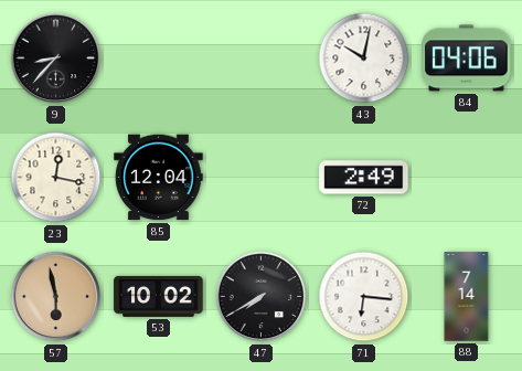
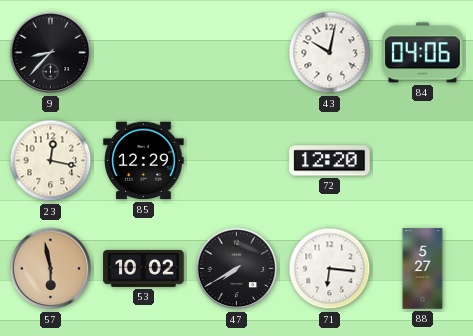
85: 12:04 -> 12:29
72: 2:49 -> 12:20
88: 7:14 -> 5:27
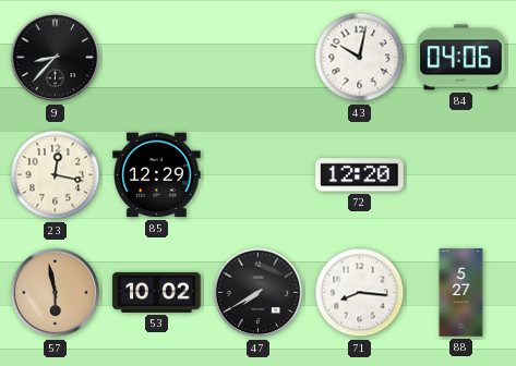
71: 6:16 -> 8:16
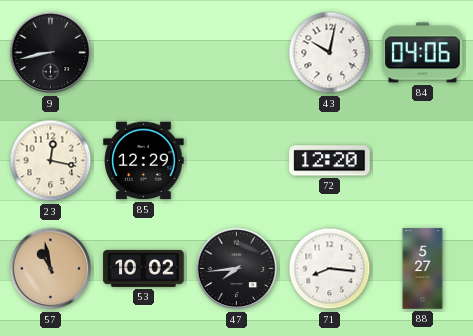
9: 8:37 -> 8:43
57: 5:58 -> 10:58
47: 7:40 -> 7:44
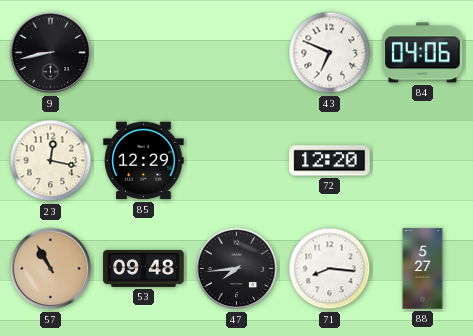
43: 10:02 -> 6:49
57: 10:58 -> 10:55
53: 10:02 -> 09:48
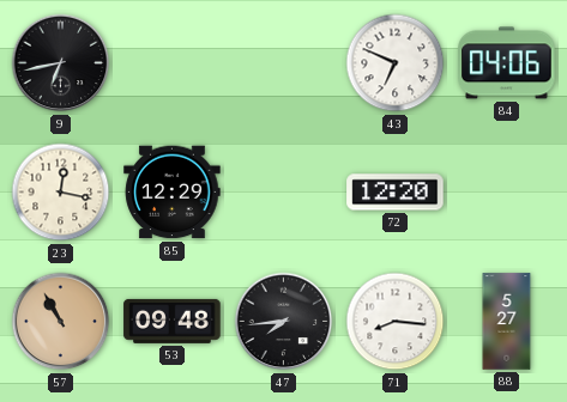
9: 8:43 -> 6:43
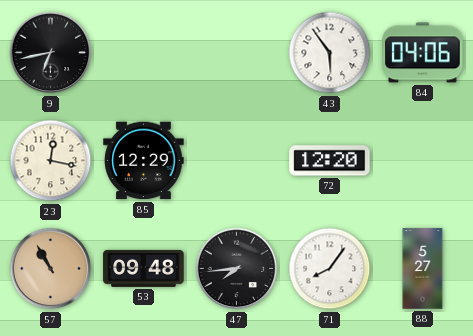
43: 6:49 -> 5:54
71: 8:16 -> 8:06
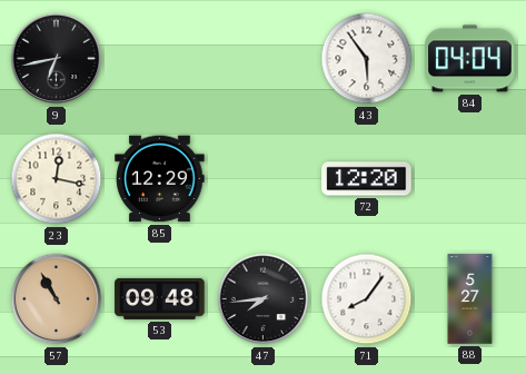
84: 04:06 -> 04:04
